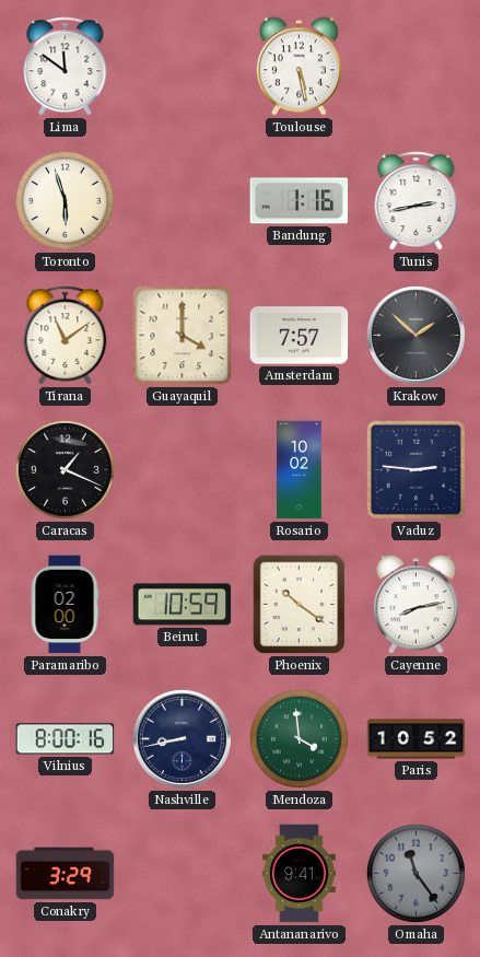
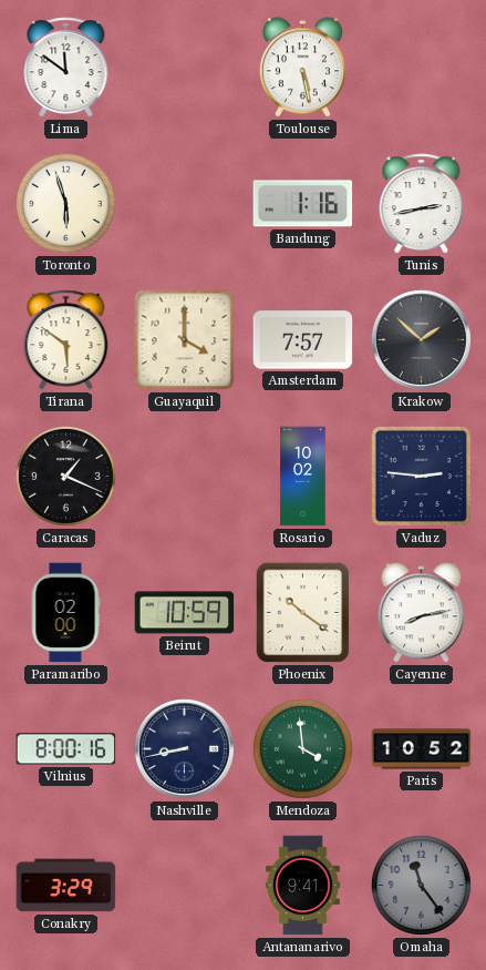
Tirana: 11:09 -> 5:51
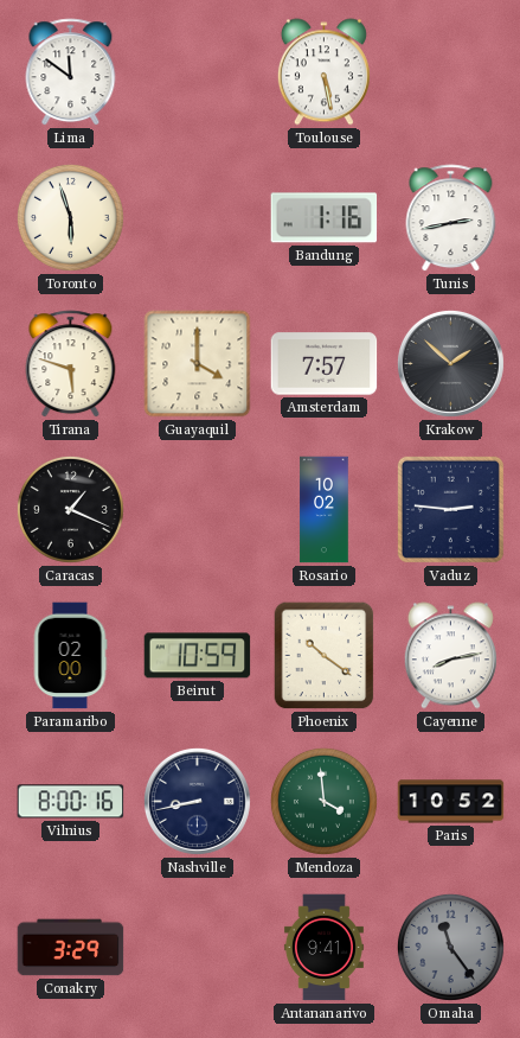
Tirana: 5:51 -> 5:48
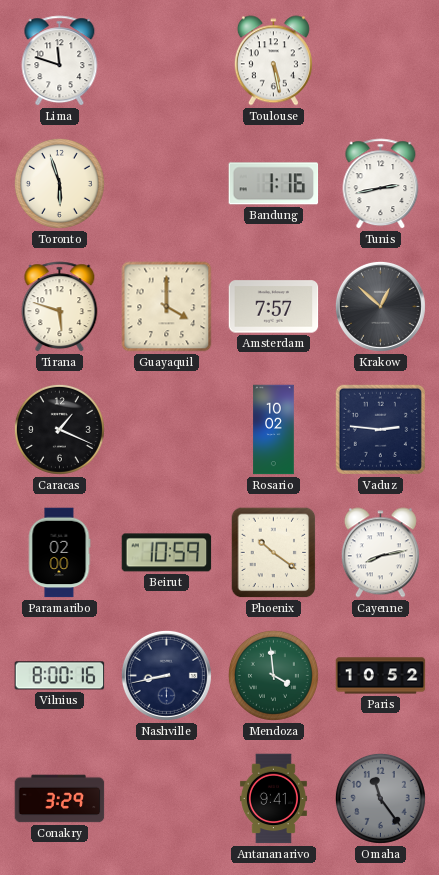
Lima: 11:51 -> 11:48
Krakow: 1:52 -> 12:52
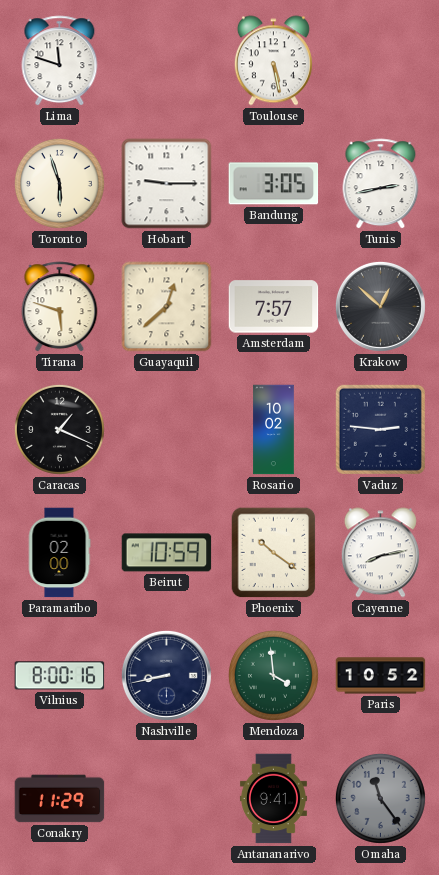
Hobart: none -> 9:15
Bandung: 1:16 -> 3:05
Guayaquil: 4:00 -> 12:38
Conakry: 3:29 -> 11:29
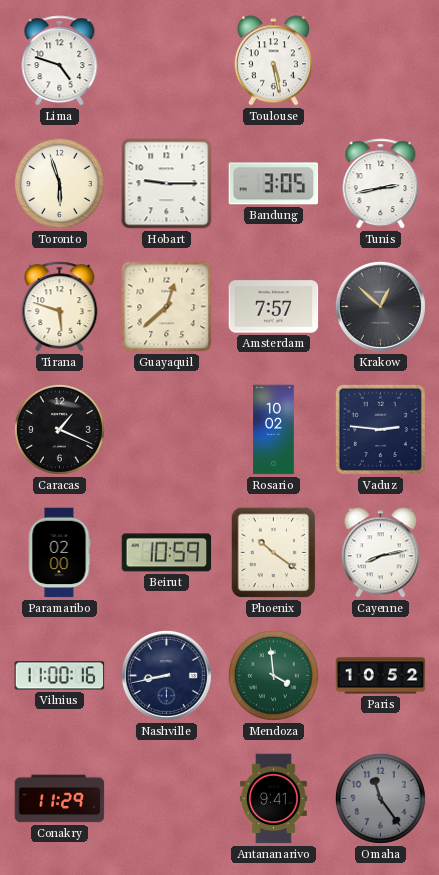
Lima: 11:48 -> 4:48
Vilnius: 8:00 -> 11:00
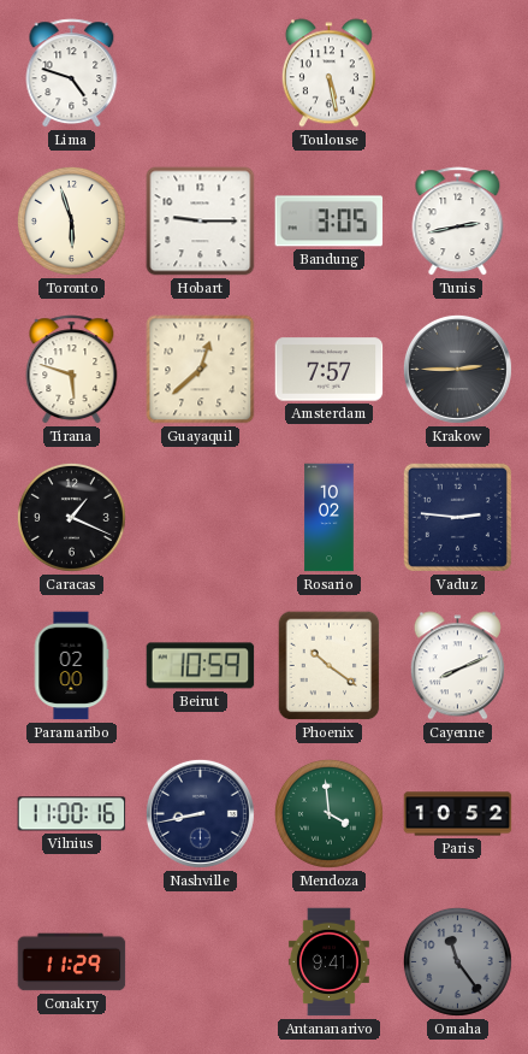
Krakow: 12:52 -> 2:45
Cayenne: 8:13 -> 8:11
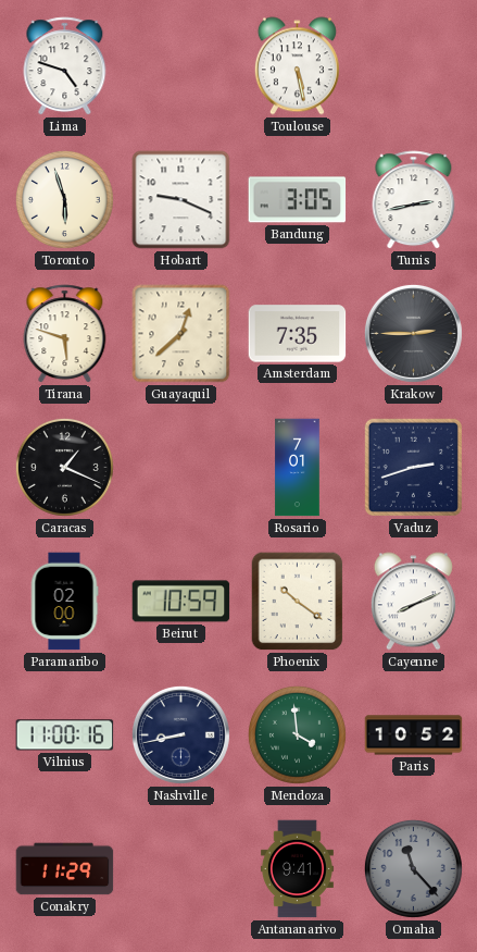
Hobart: 9:15 -> 9:19
Amsterdam: 7:57 -> 7:35
Rosario: 10:02 -> 7:01
Vaduz: 2:46 -> 2:42
Omaha: 11:24 -> 11:23
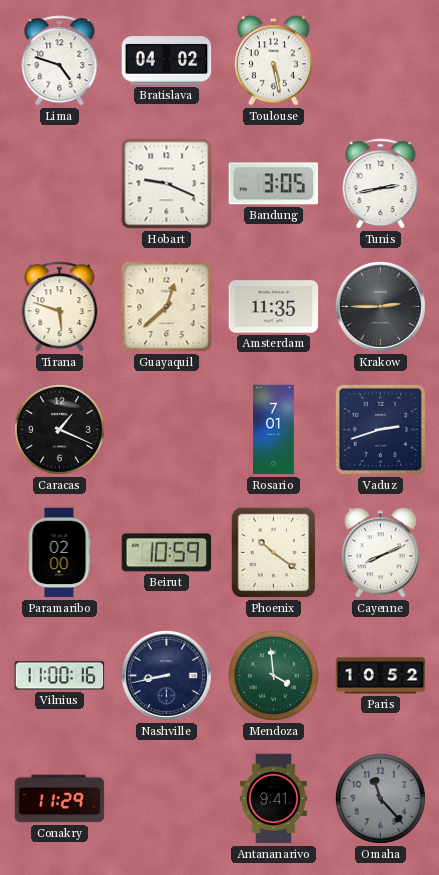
Bratislava: none -> 04:02
Toronto: 5:57 -> none
Amsterdam: 7:35 -> 11:35
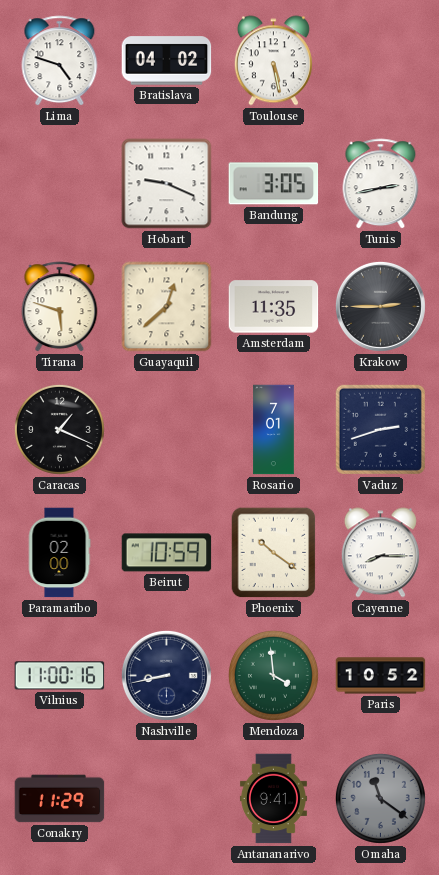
Cayenne: 8:11 -> 8:15
Omaha: 11:23 -> 11:21
